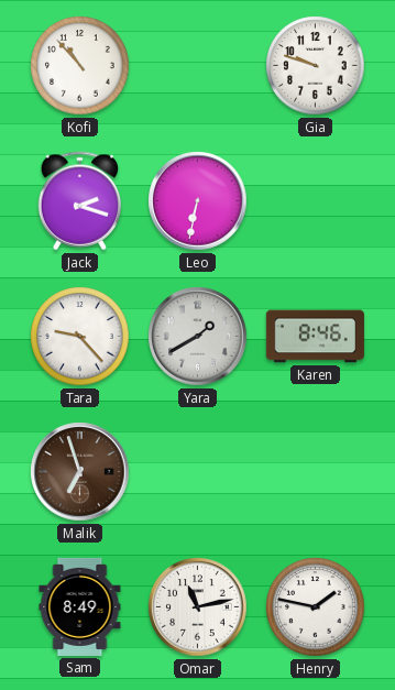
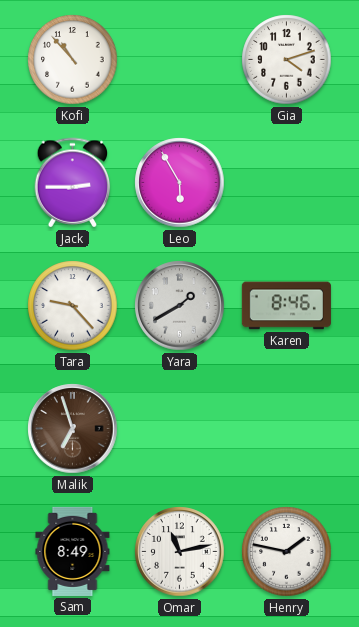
Gia: 9:48 -> 4:12
Jack: 2:18 -> 2:45
Leo: 6:32 -> 5:55
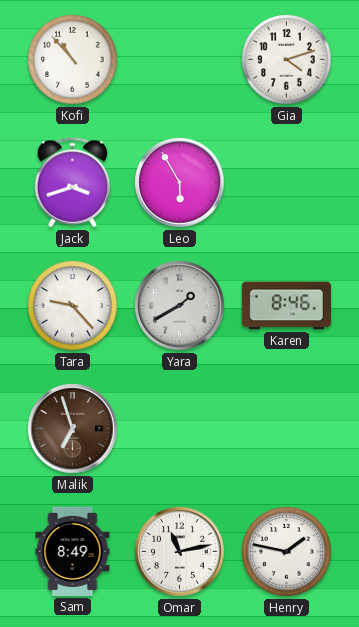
Jack: 2:45 -> 3:42
